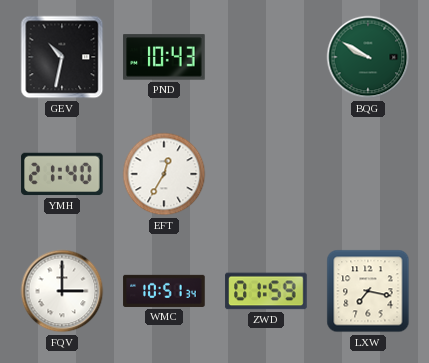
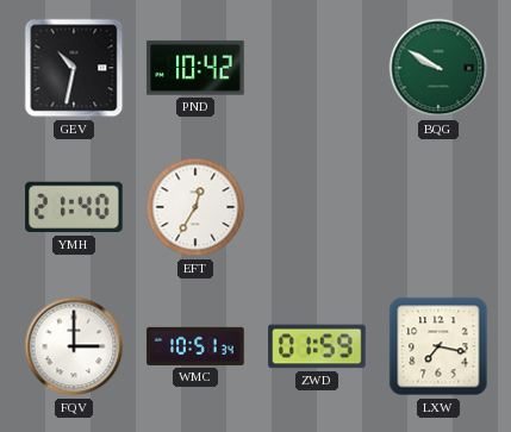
PND: 10:43 -> 10:42
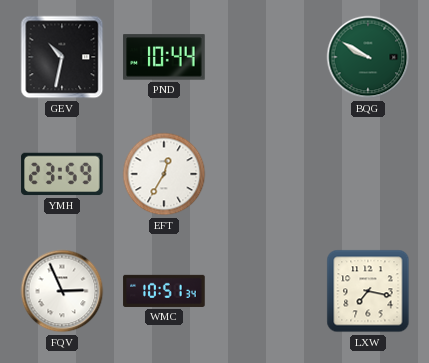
PND: 10:42 -> 10:44
YMH: 21:40 -> 23:59
FQV: 3:00 -> 2:56
ZWD: 01:59 -> none
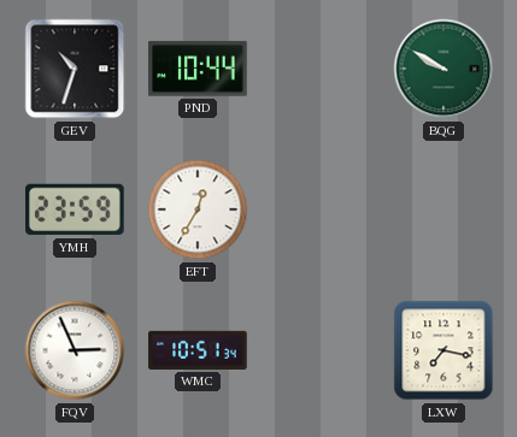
GEV: 10:32 -> 10:33
